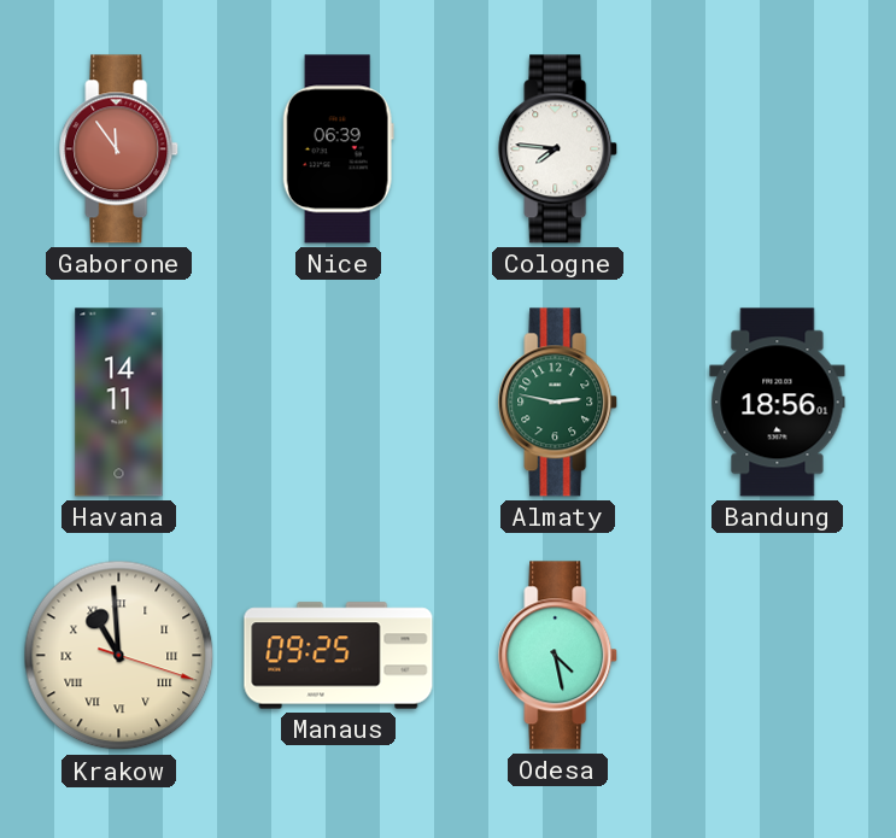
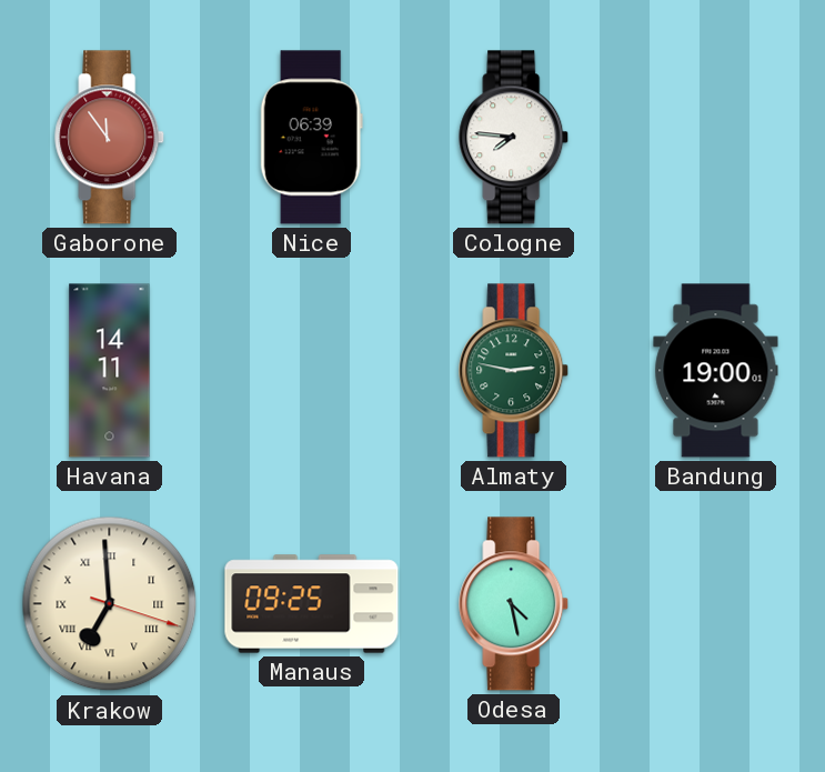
Bandung: 18:56 -> 19:00
Krakow: 10:59 -> 6:59
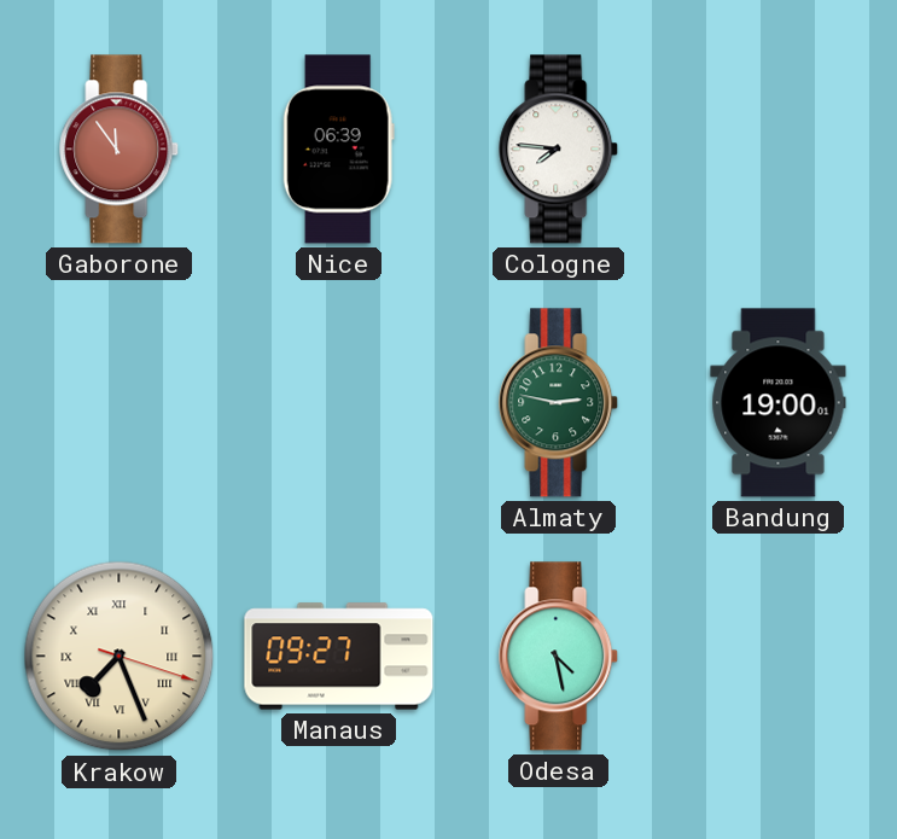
Havana: 14:11 -> none
Krakow: 6:59 -> 7:26
Manaus: 09:25 -> 09:27
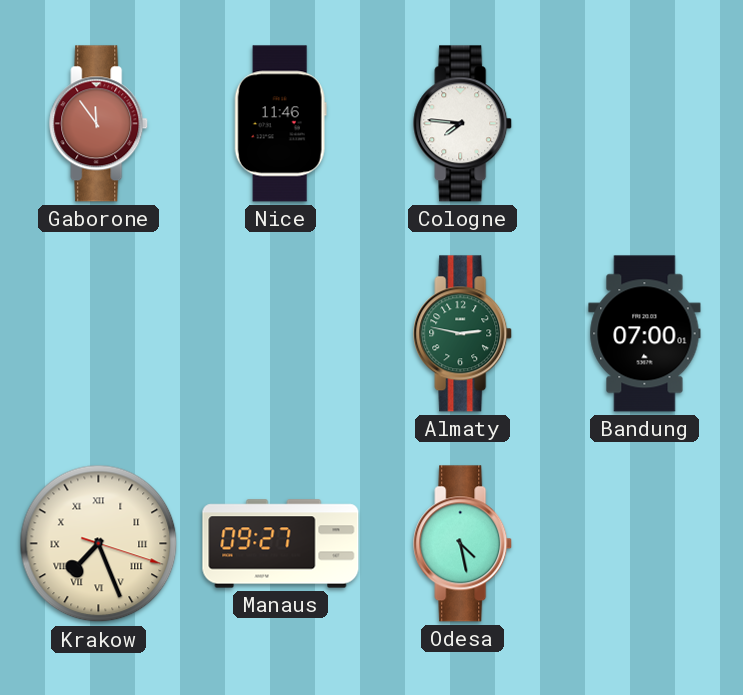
Nice: 06:39 -> 11:46
Bandung: 19:00 -> 07:00
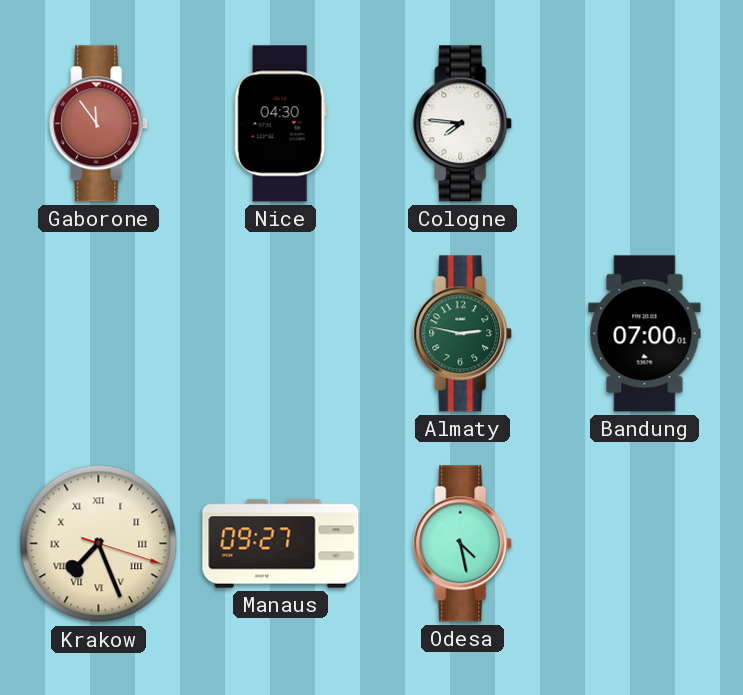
Nice: 11:46 -> 04:30
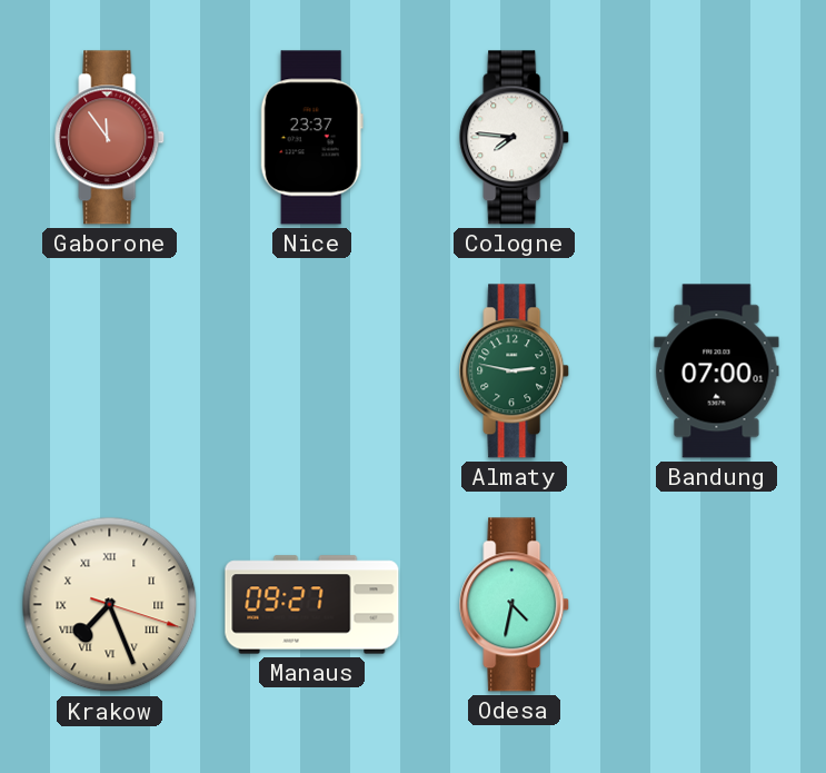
Nice: 04:30 -> 23:37
Odesa: 4:28 -> 4:32
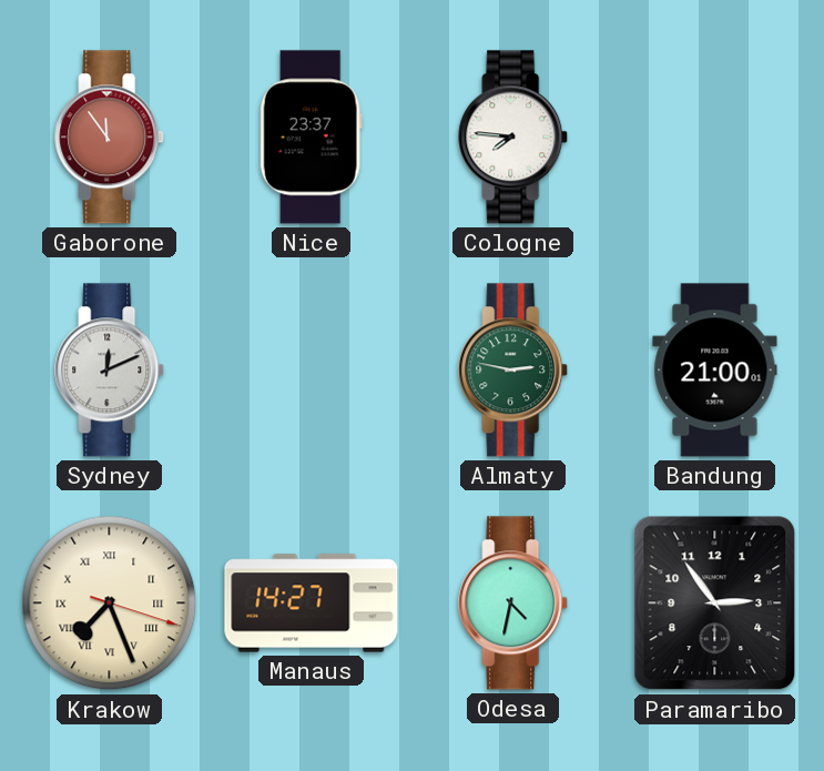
Sydney: none -> 12:11
Bandung: 07:00 -> 21:00
Manaus: 09:27 -> 14:27
Paramaribo: none -> 2:54
